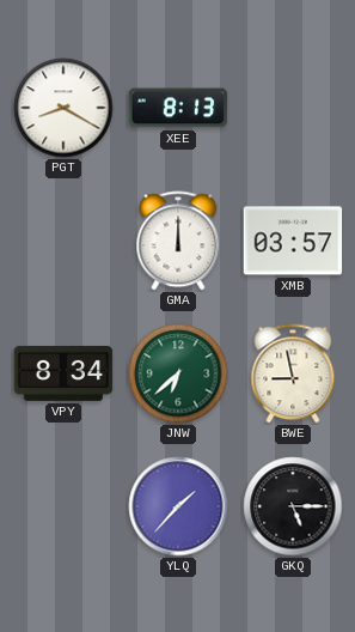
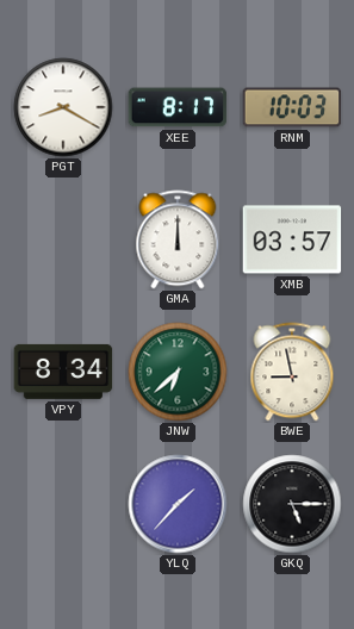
XEE: 8:13 -> 8:17
RNM: none -> 10:03
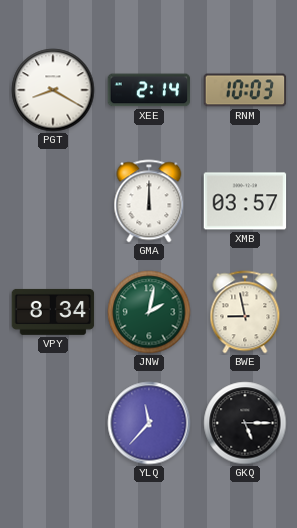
XEE: 8:17 -> 2:14
JNW: 6:38 -> 2:02
YLQ: 1:37 -> 11:37
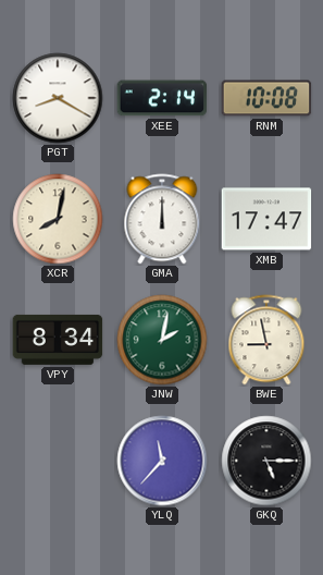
RNM: 10:03 -> 10:08
XCR: none -> 8:02
XMB: 03:57 -> 17:47
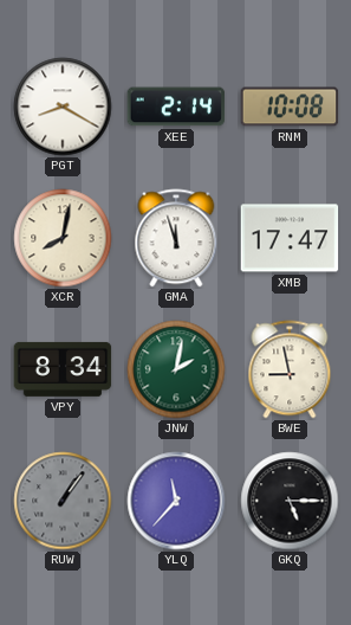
GMA: 12:00 -> 11:57
RUW: none -> 1:06
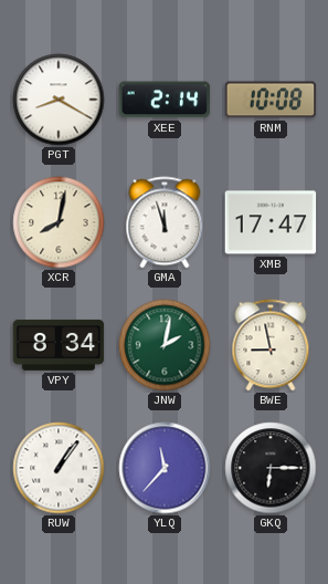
RUW dial: grey -> white
GKQ: 5:15 -> 6:15
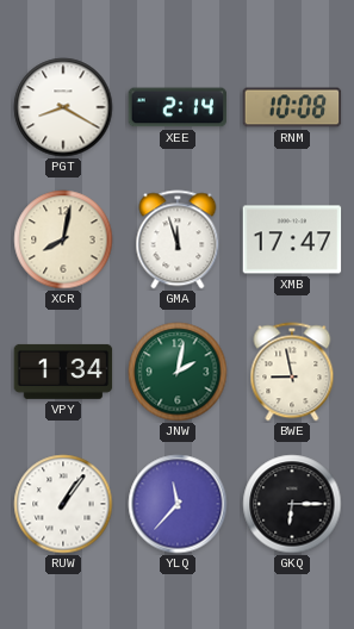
VPY: 8:34 -> 1:34
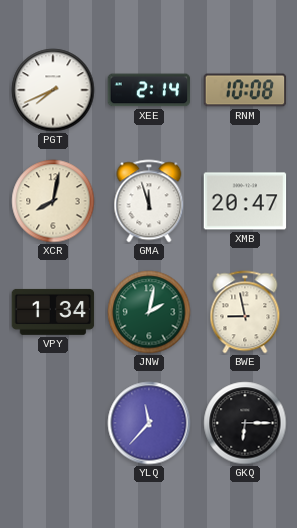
PGT: 8:20 -> 7:41
XMB: 17:47 -> 20:47
RUW: 1:06 -> none
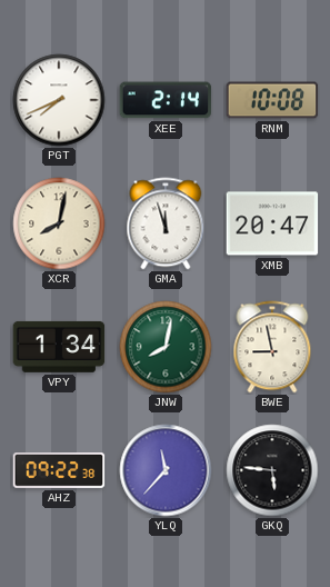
JNW: 2:02 -> 8:02
AHZ: none -> 09:22
GKQ: 6:15 -> 5:46
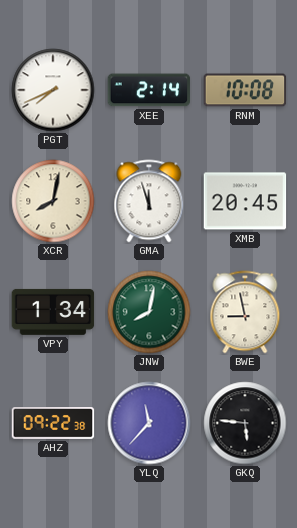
XMB: 20:47 -> 20:45
